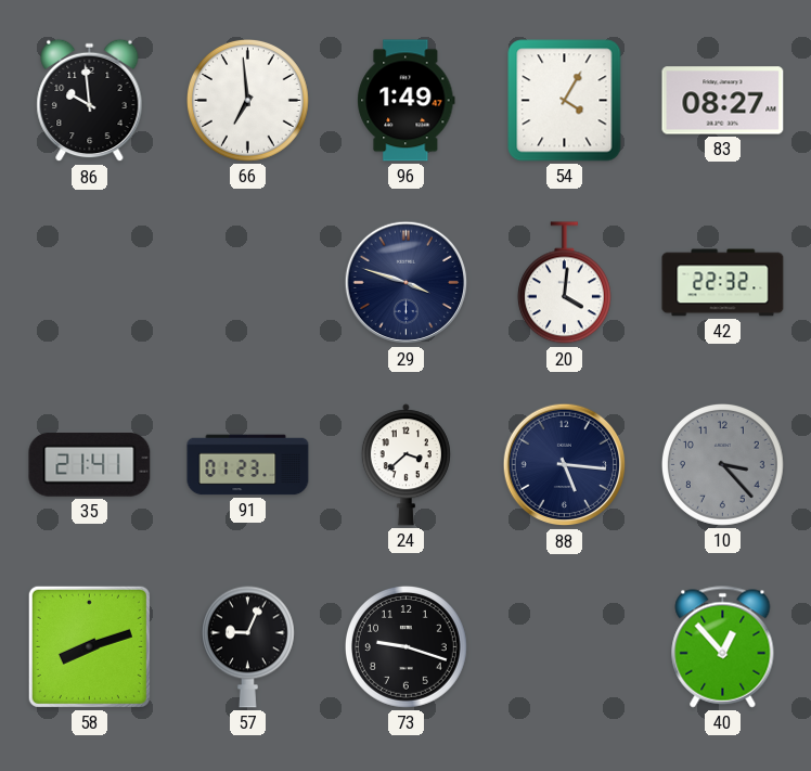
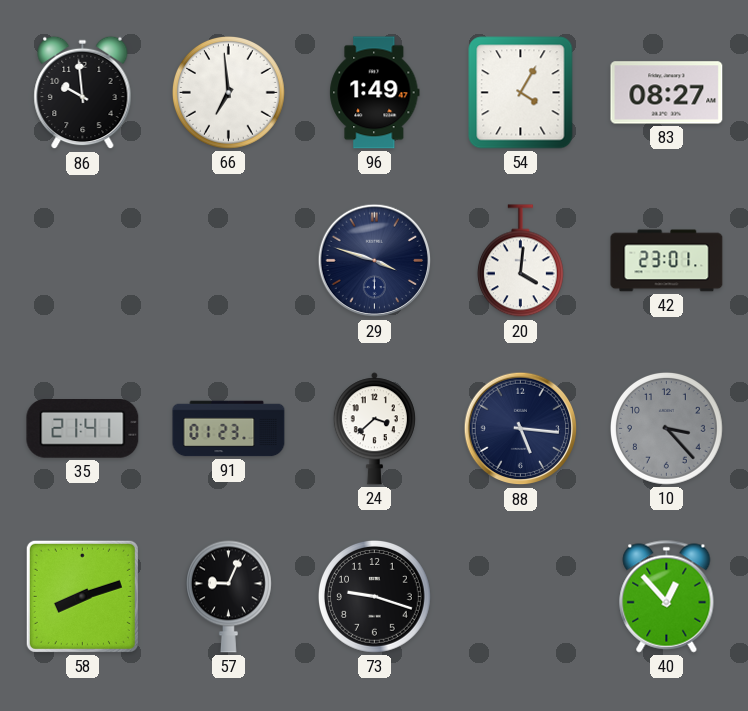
42: 22:32 -> 23:01
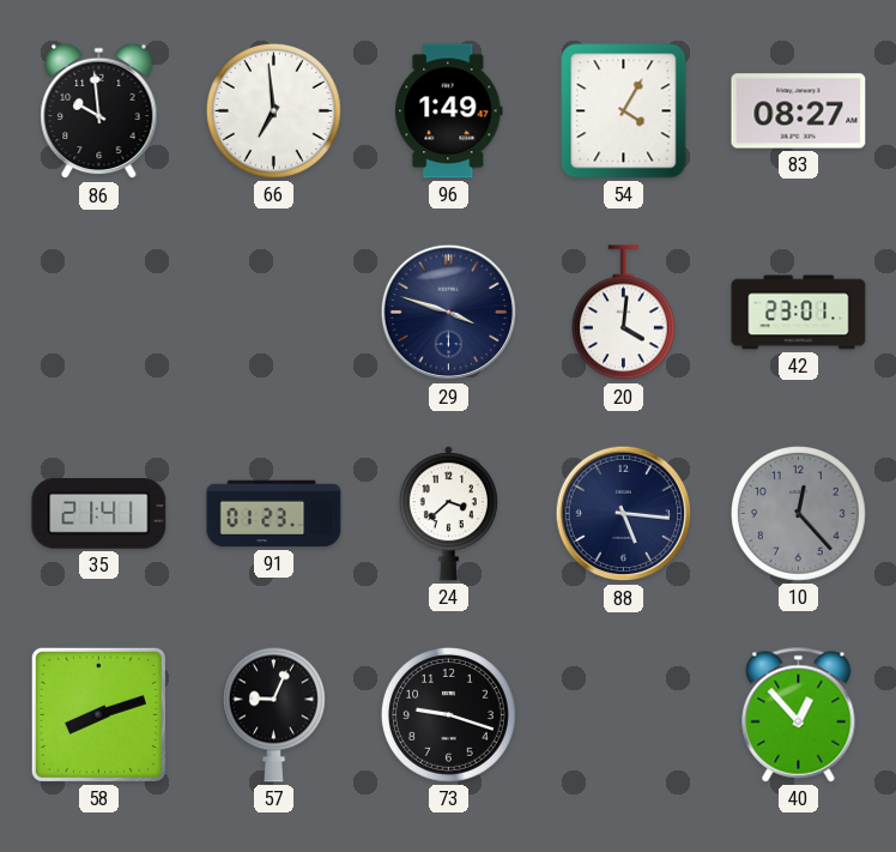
10: 3:23 -> 12:23
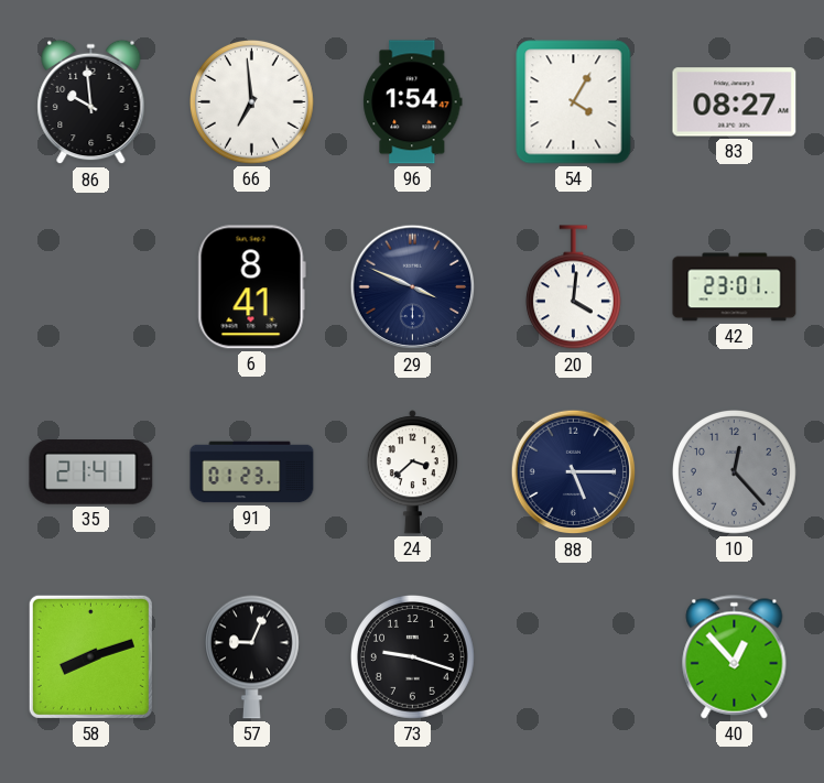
96: 1:49 -> 1:54
6: none -> 8:41
29: 3:48 -> 3:49
88: 5:16 -> 5:15
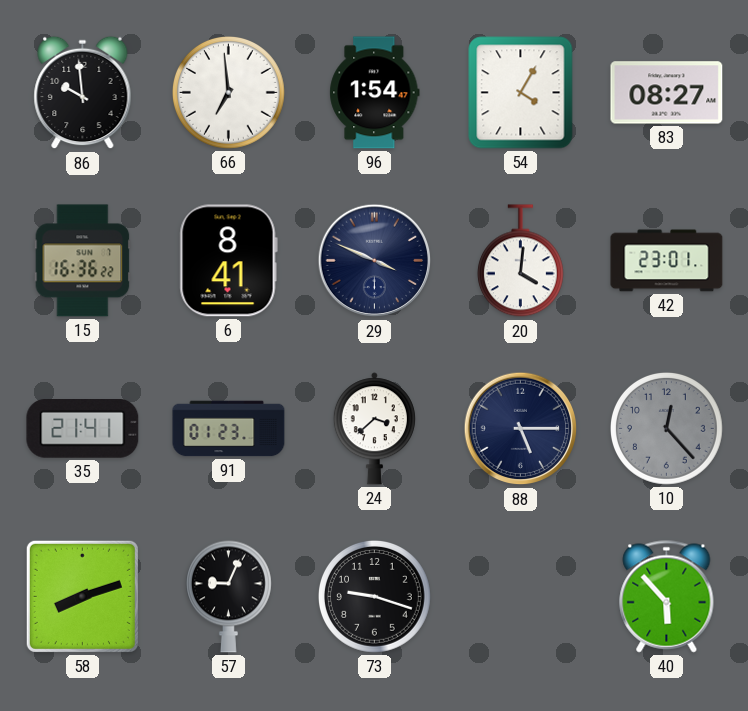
15: none -> 16:36
40: 12:53 -> 5:53
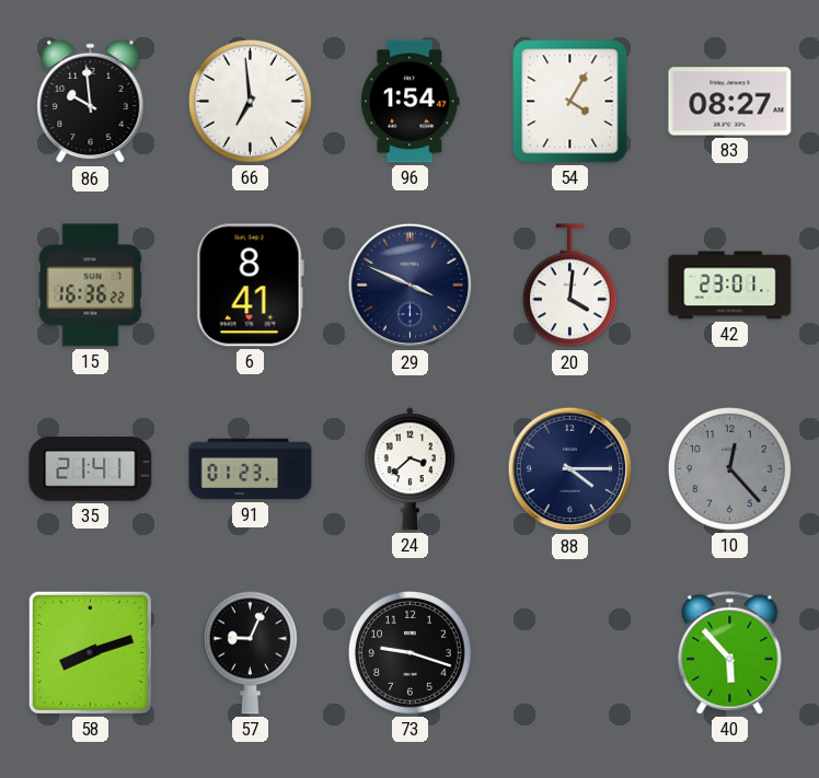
88: 5:15 -> 4:15
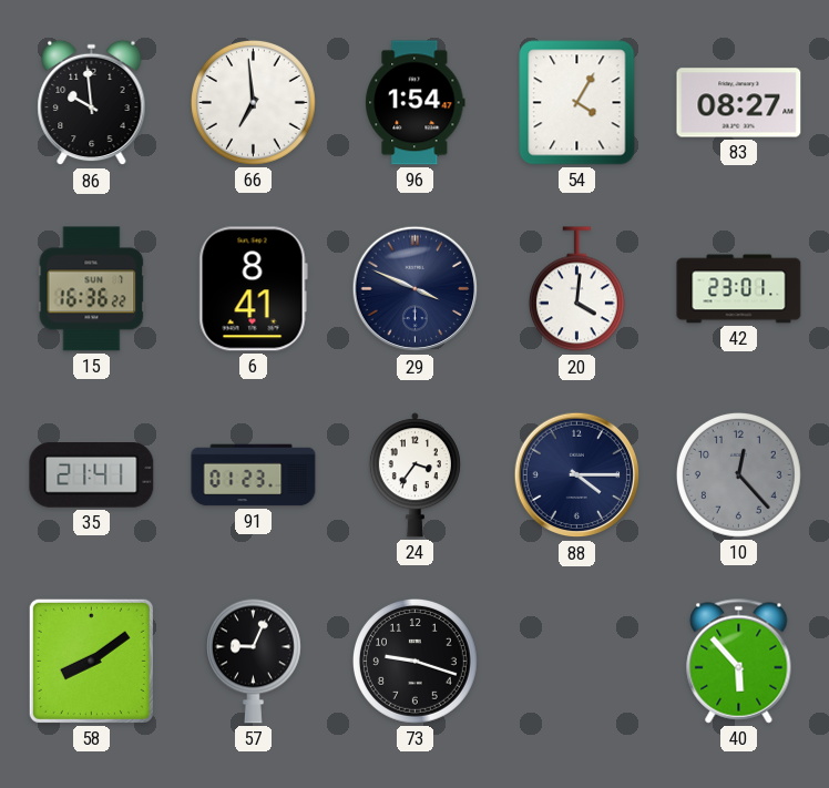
24: 3:38 -> 3:36
58: 8:12 -> 8:09
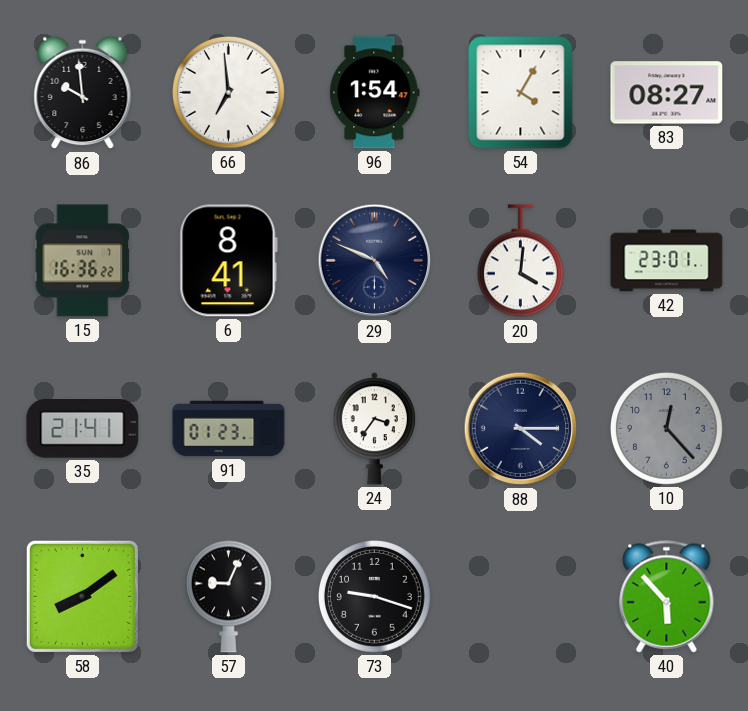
29: 3:49 -> 4:49
